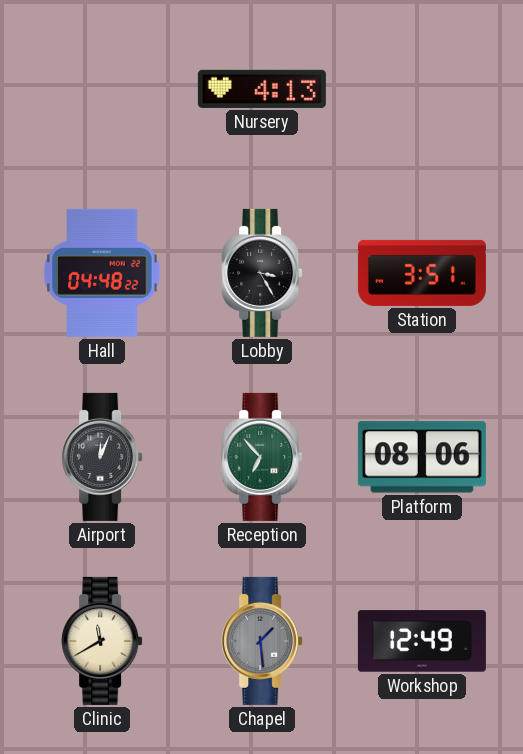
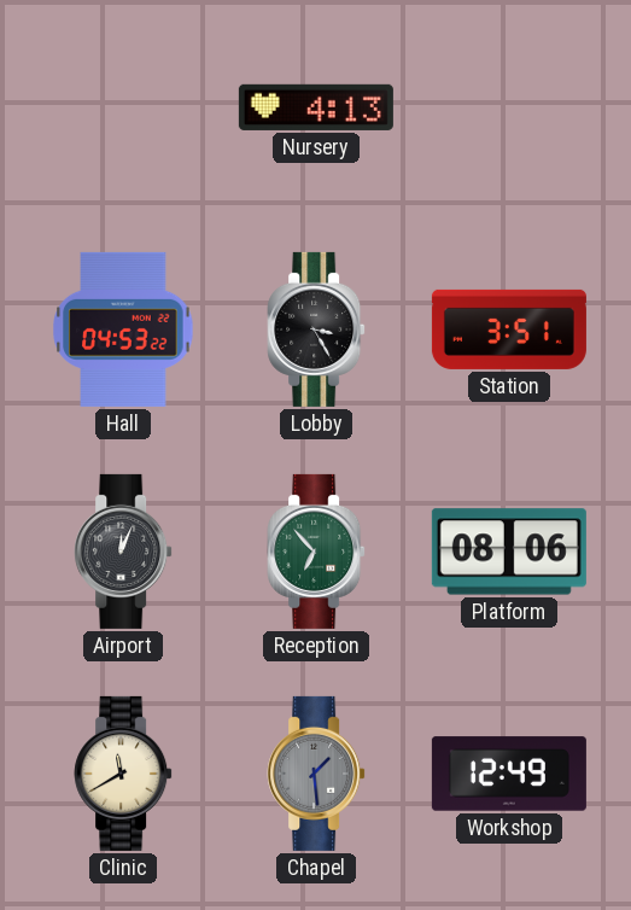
Hall: 04:48 -> 04:53
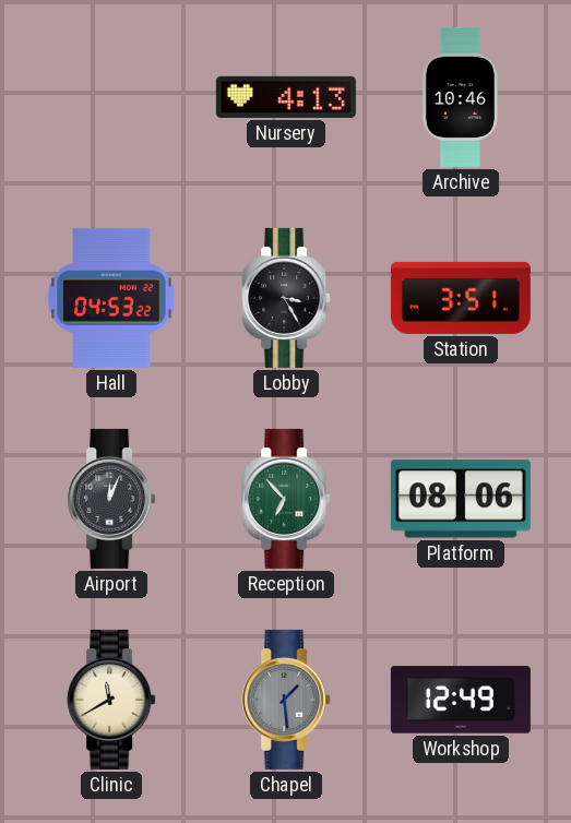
Archive: none -> 10:46
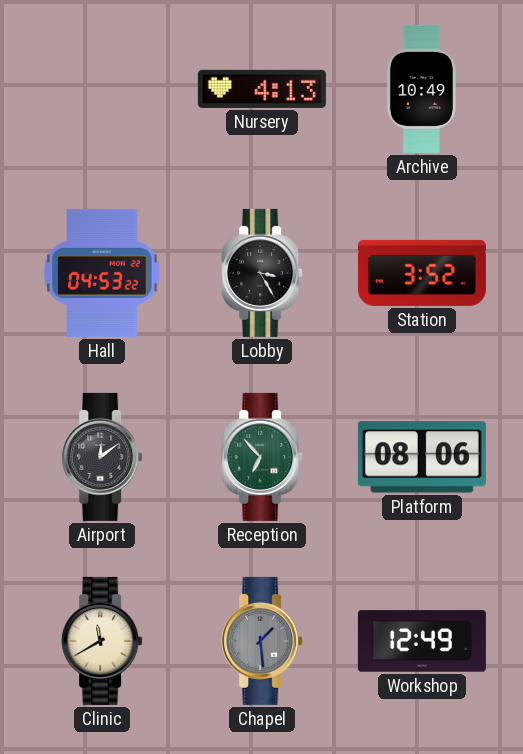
Archive: 10:46 -> 10:49
Station: 3:51 -> 3:52
Airport: 12:04 -> 12:09
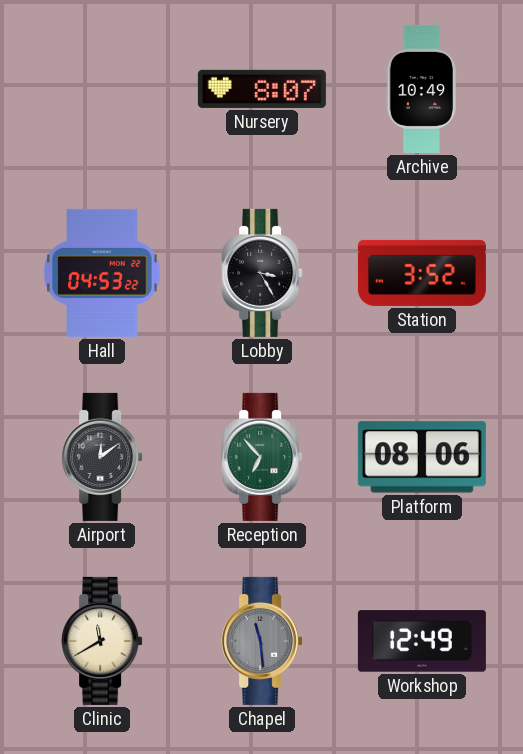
Nursery: 4:13 -> 8:07
Chapel: 1:29 -> 11:29
